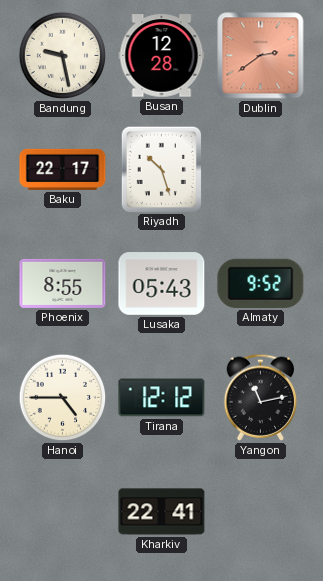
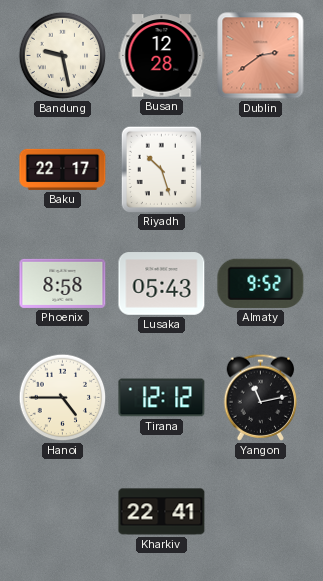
Phoenix: 8:55 -> 8:58
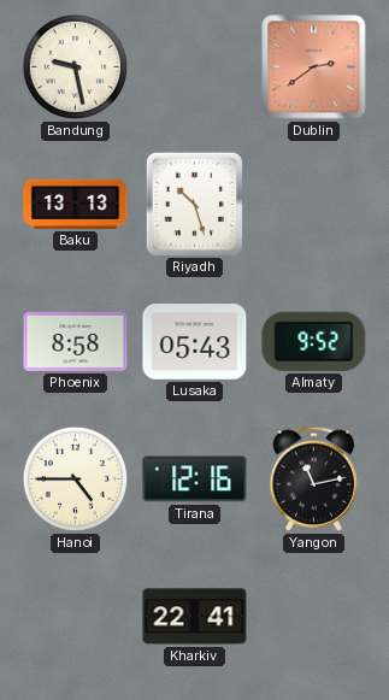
Busan: 12:28 -> none
Baku: 22:17 -> 13:13
Tirana: 12:12 -> 12:16
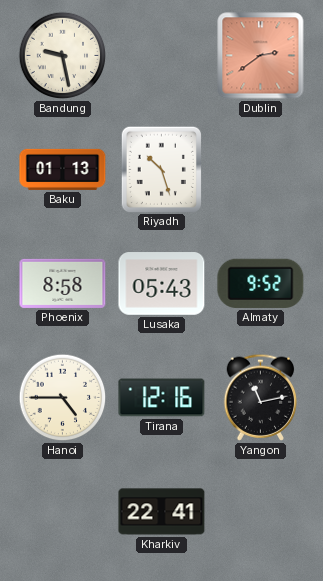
Baku: 13:13 -> 01:13
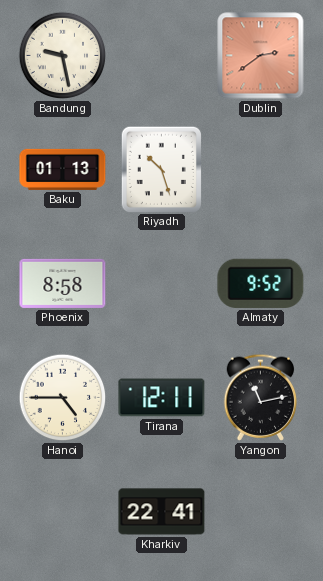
Lusaka: 05:43 -> none
Tirana: 12:16 -> 12:11
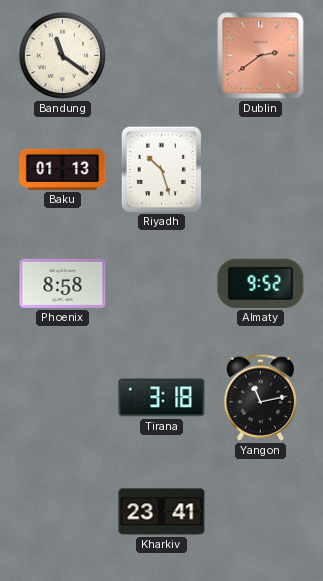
Bandung: 9:28 -> 11:21
Hanoi: 4:45 -> none
Tirana: 12:11 -> 3:18
Kharkiv: 22:41 -> 23:41
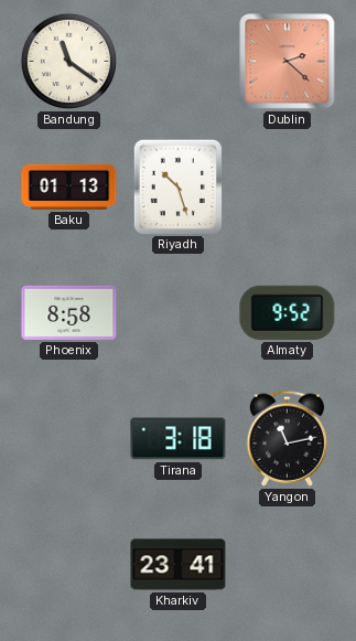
Dublin: 2:39 -> 2:22
